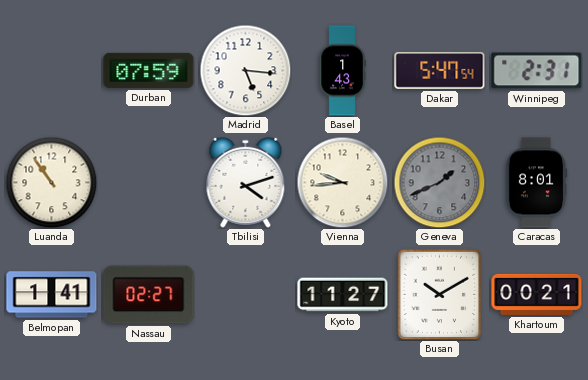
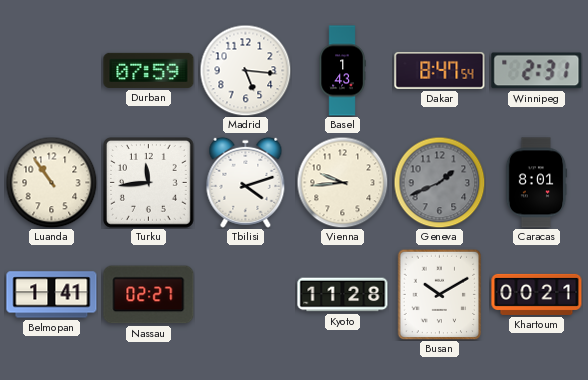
Dakar: 5:47 -> 8:47
Turku: none -> 11:44
Kyoto: 11:27 -> 11:28
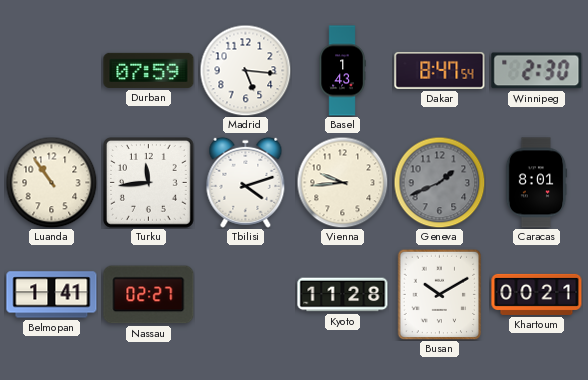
Winnipeg: 2:31 -> 2:30
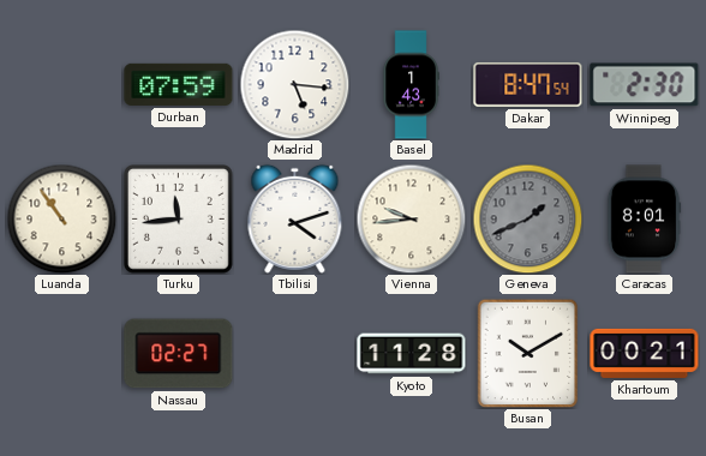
Belmopan: 1:41 -> none
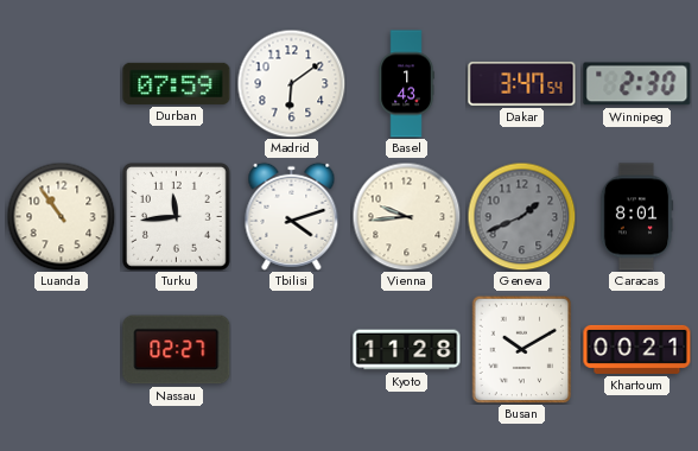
Madrid: 5:16 -> 6:09
Dakar: 8:47 -> 3:47
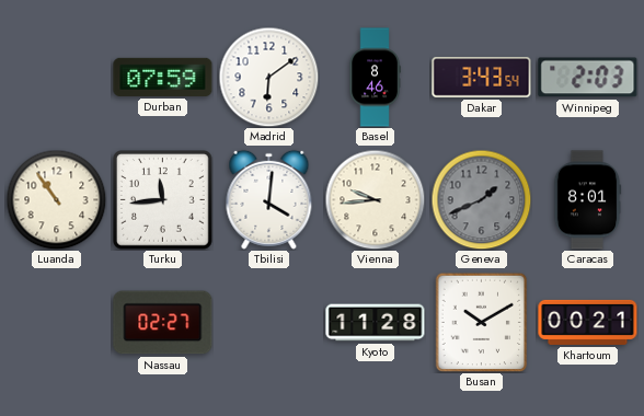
Basel: 1:43 -> 8:46
Dakar: 3:47 -> 3:43
Winnipeg: 2:30 -> 2:03
Tbilisi: 4:12 -> 4:01
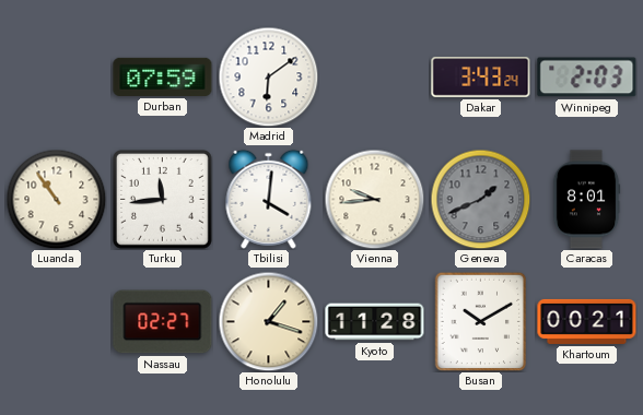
Basel: 8:46 -> none
Dakar: 3:43:54 -> 3:43:24
Honolulu: none -> 1:18
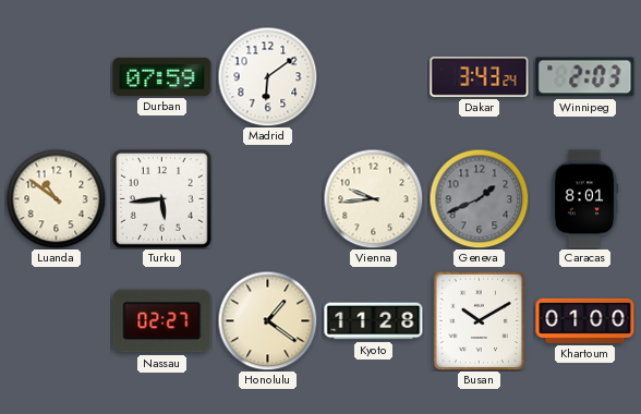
Luanda: 10:54 -> 10:51
Turku: 11:44 -> 5:44
Tbilisi: 4:01 -> none
Honolulu: 1:18 -> 1:21
Khartoum: 00:21 -> 01:00
